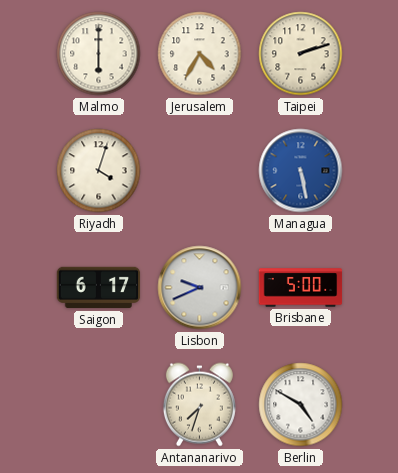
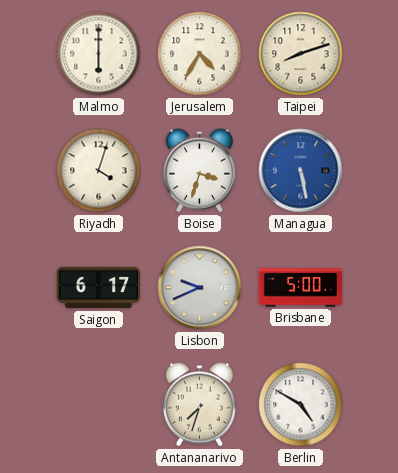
Taipei: 2:12 -> 8:12
Boise: none -> 3:33
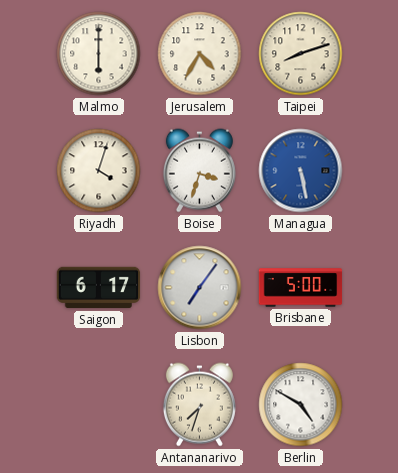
Lisbon: 9:41 -> 7:06
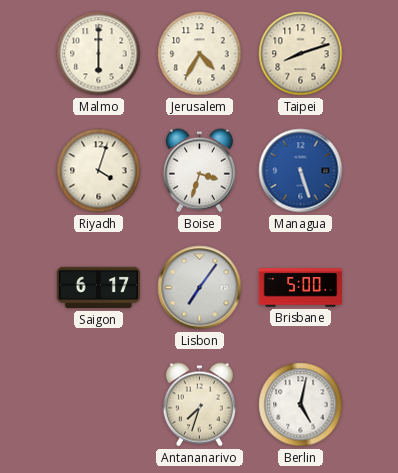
Managua: 5:28 -> 5:27
Berlin: 4:50 -> 5:02
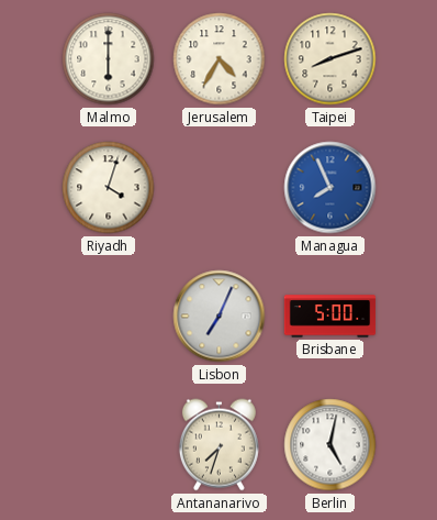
Boise: 3:33 -> none
Managua: 5:27 -> 7:56
Saigon: 6:17 -> none
Lisbon: 7:06 -> 7:04
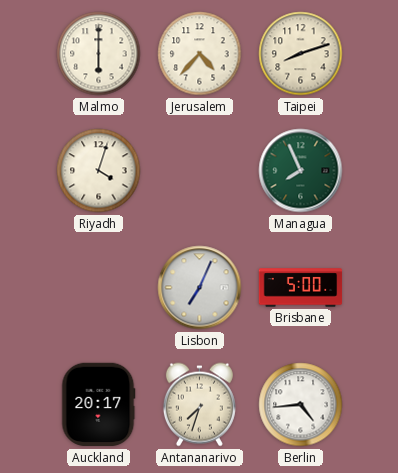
Jerusalem: 4:35 -> 4:37
Managua dial: blue -> green
Auckland: none -> 20:17
Berlin: 5:02 -> 4:44
